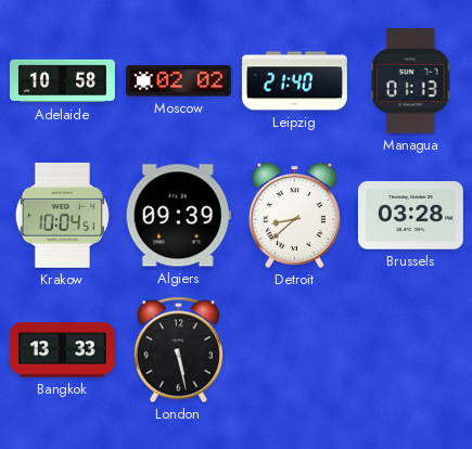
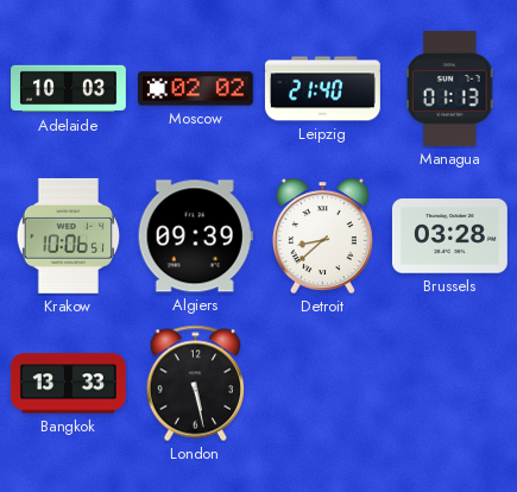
Adelaide: 10:58 -> 10:03
Krakow: 10:04 -> 10:06
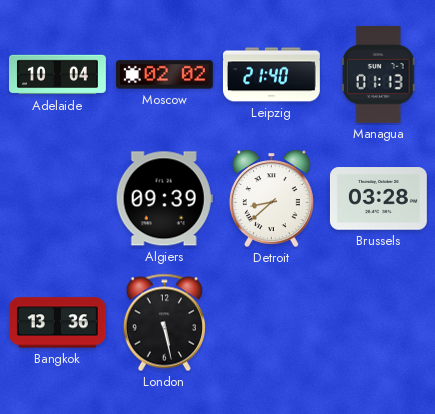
Adelaide: 10:03 -> 10:04
Krakow: 10:06 -> none
Bangkok: 13:33 -> 13:36
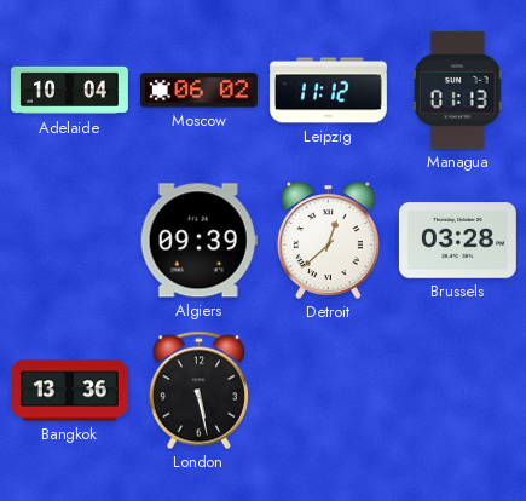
Moscow: 02:02 -> 06:02
Leipzig: 21:40 -> 11:12
Detroit: 8:38 -> 12:38
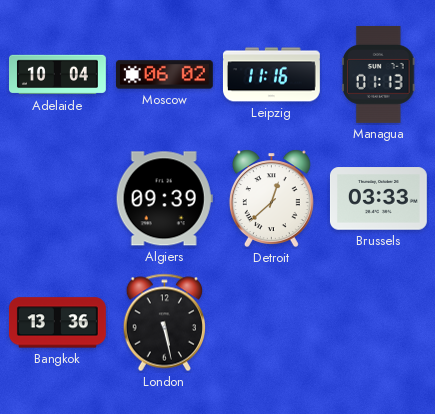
Leipzig: 11:12 -> 11:16
Brussels: 03:28 -> 03:33
